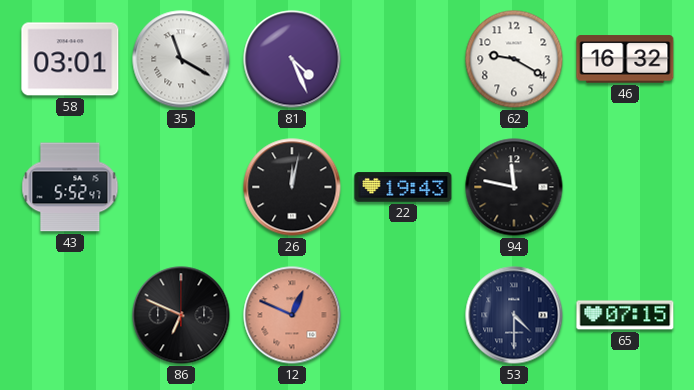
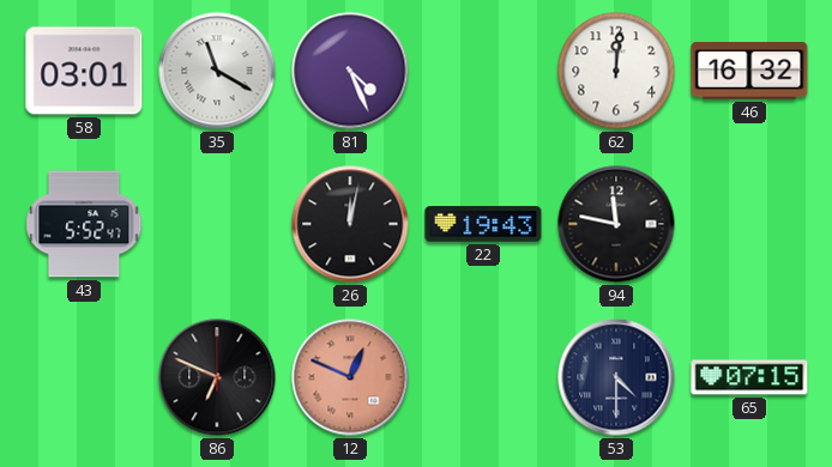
62: 9:20 -> 12:01
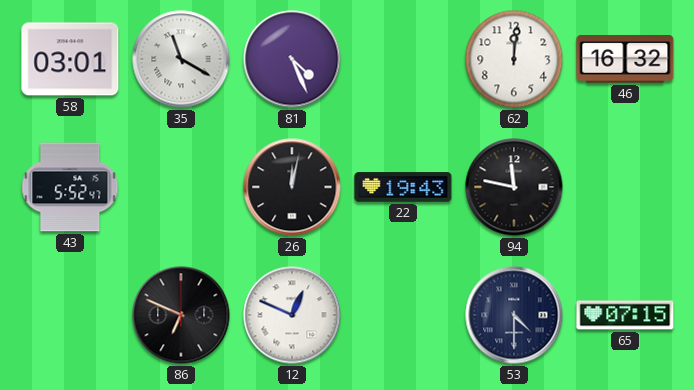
12 dial: salmon -> white
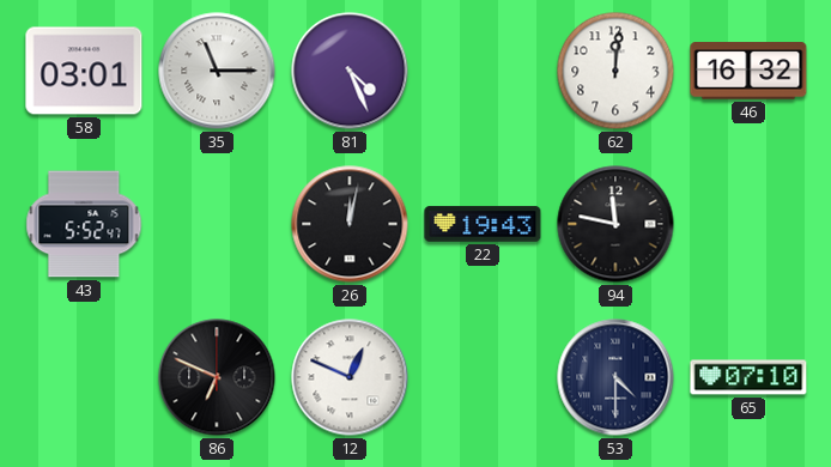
35: 11:20 -> 11:15
65: 07:15 -> 07:10
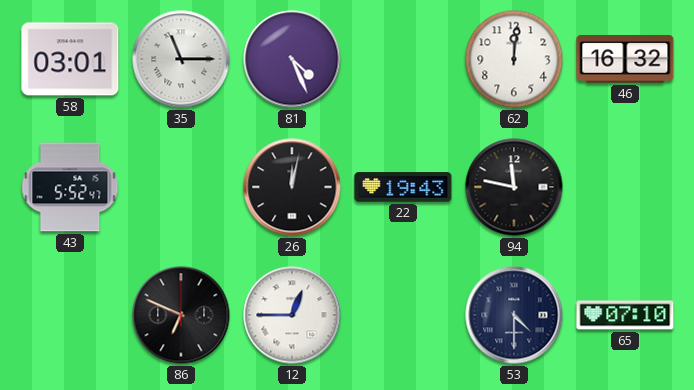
12: 12:49 -> 12:45
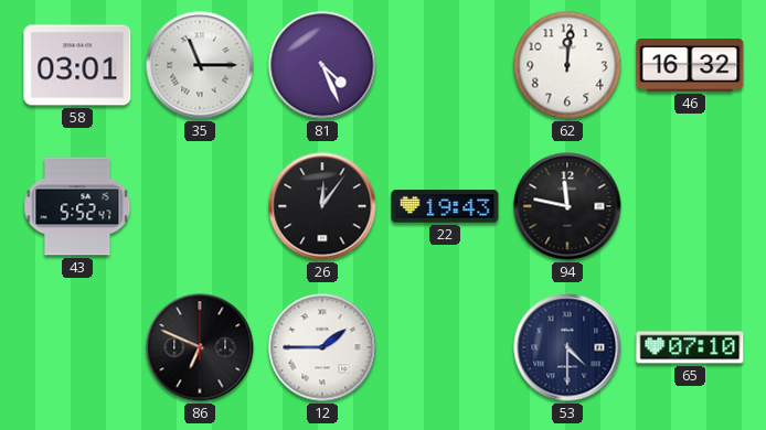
26: 12:02 -> 12:06
12: 12:45 -> 1:45
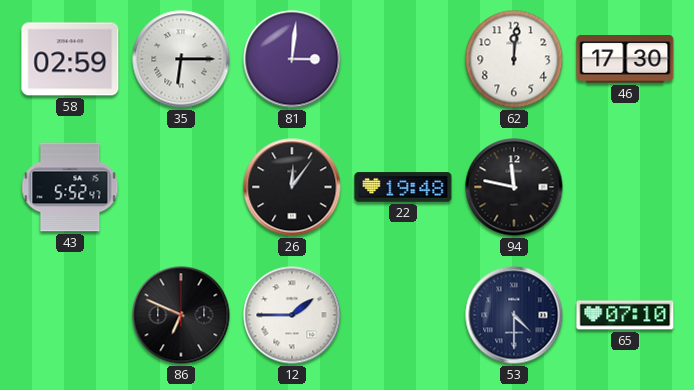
58: 03:01 -> 02:59
35: 11:15 -> 6:15
81: 4:26 -> 3:01
46: 16:32 -> 17:30
22: 19:43 -> 19:48
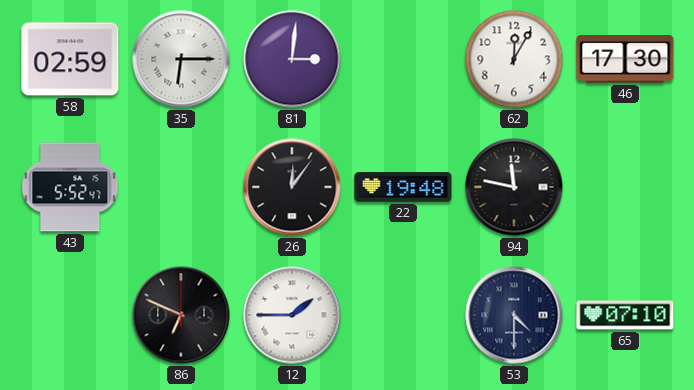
62: 12:01 -> 12:05
